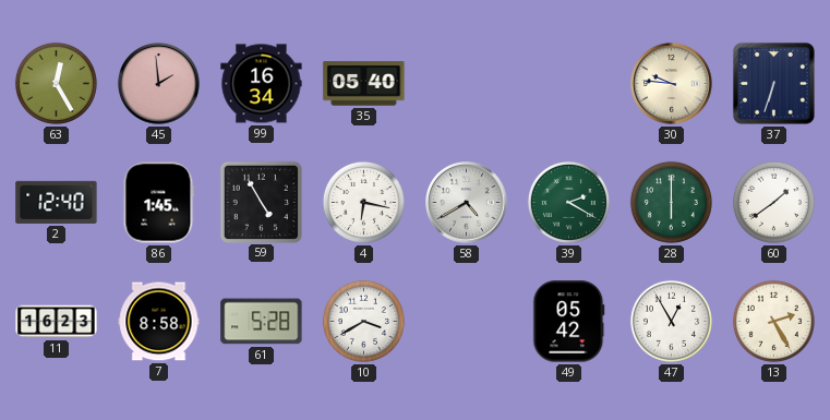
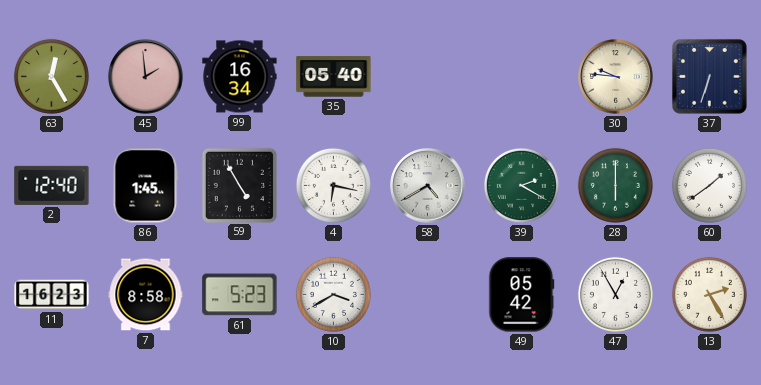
61: 5:28 -> 5:23
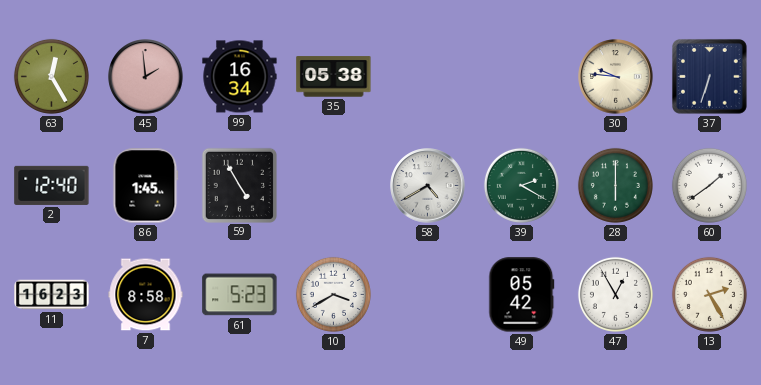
35: 05:40 -> 05:38
4: 6:17 -> none
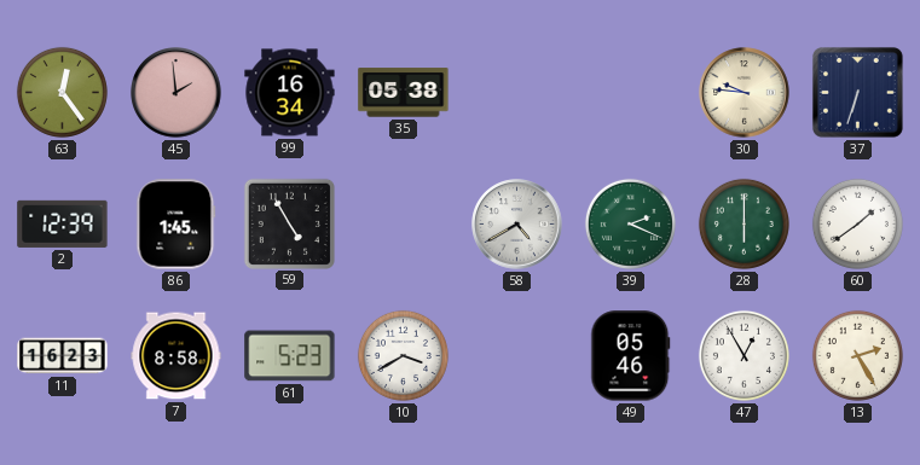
63: 12:25 -> 12:24
2: 12:40 -> 12:39
39: 2:20 -> 2:19
49: 05:42 -> 05:46
